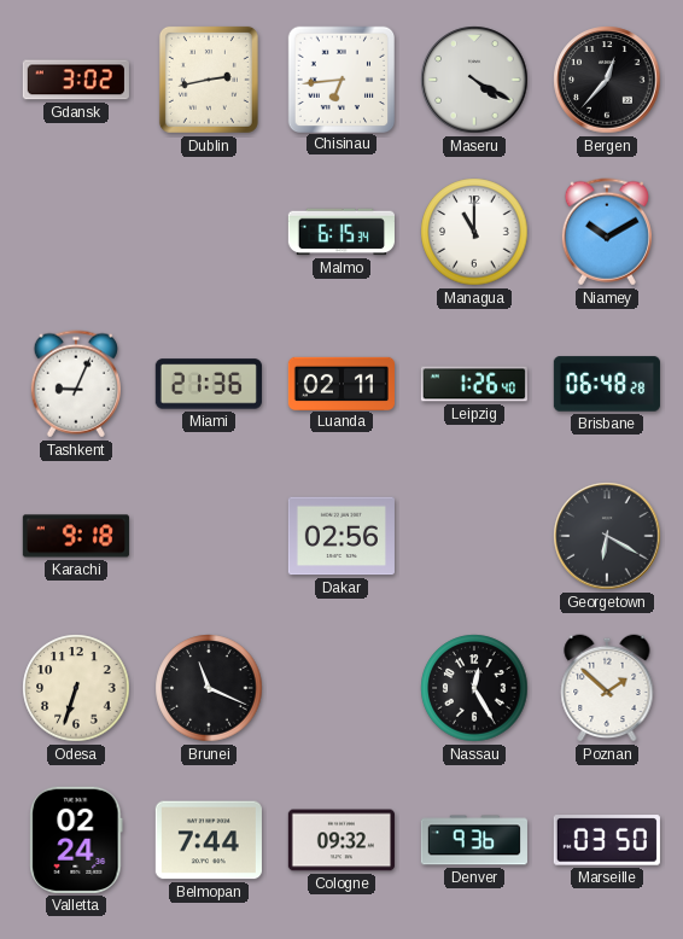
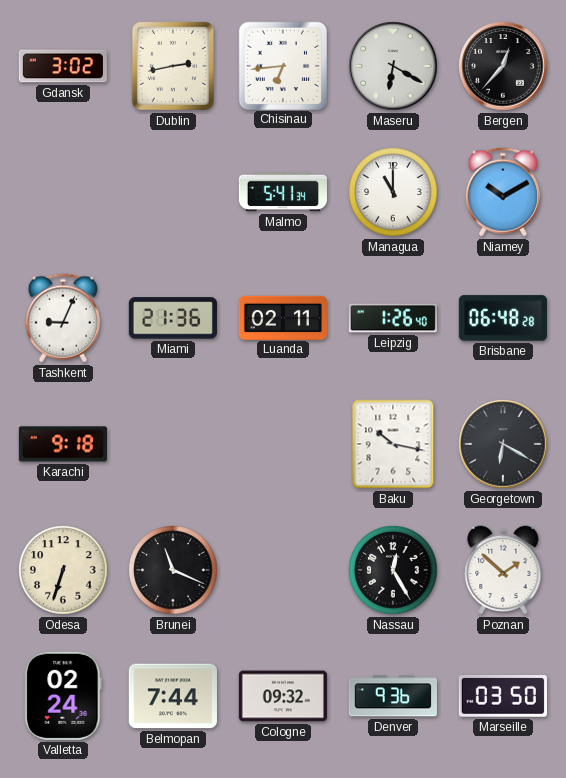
Maseru: 4:20 -> 6:20
Malmo: 6:15 -> 5:41
Dakar: 02:56 -> none
Baku: none -> 10:17
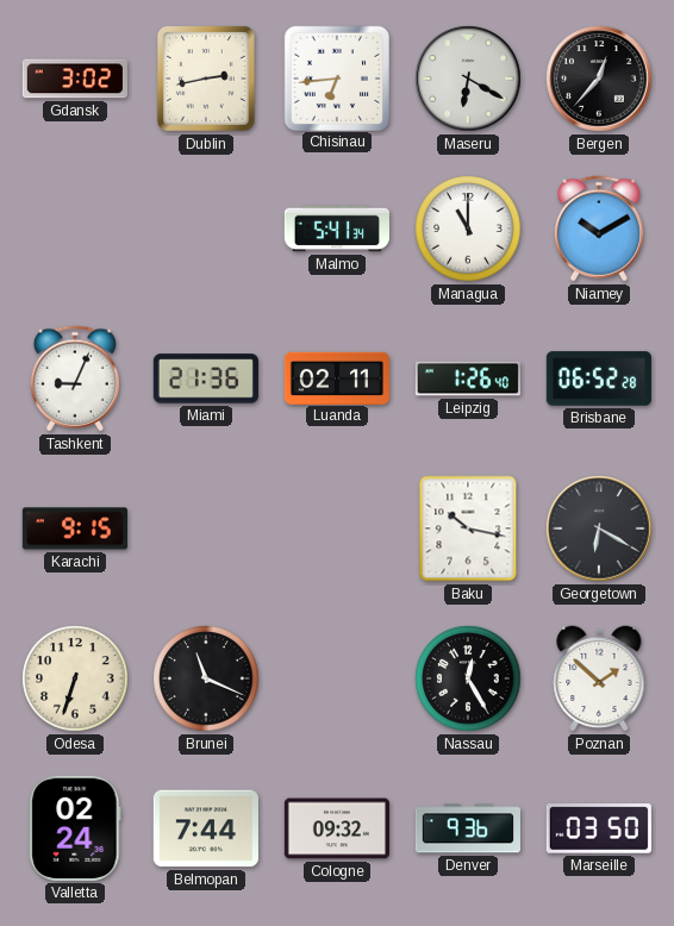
Brisbane: 06:48 -> 06:52
Karachi: 9:18 -> 9:15
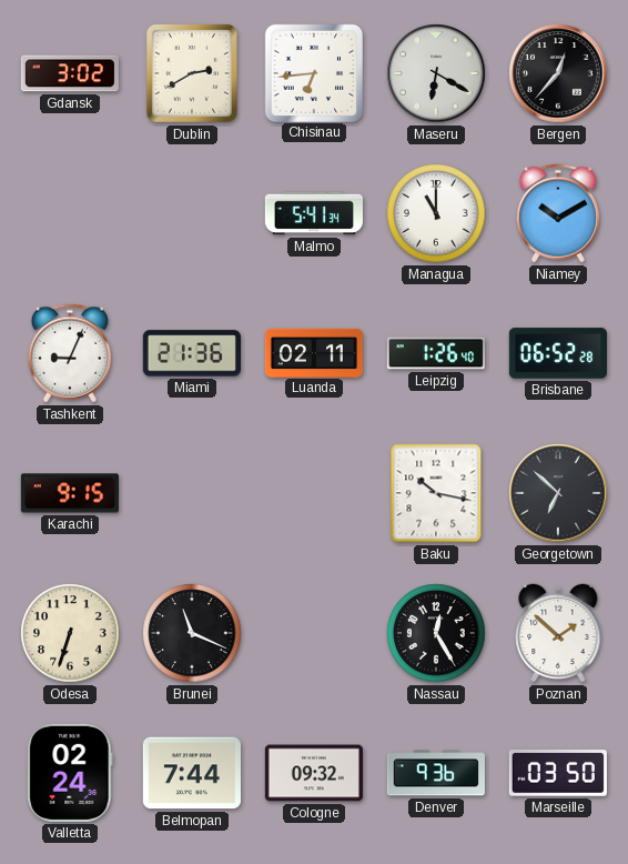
Dublin: 2:43 -> 2:40
Georgetown: 6:20 -> 6:52
